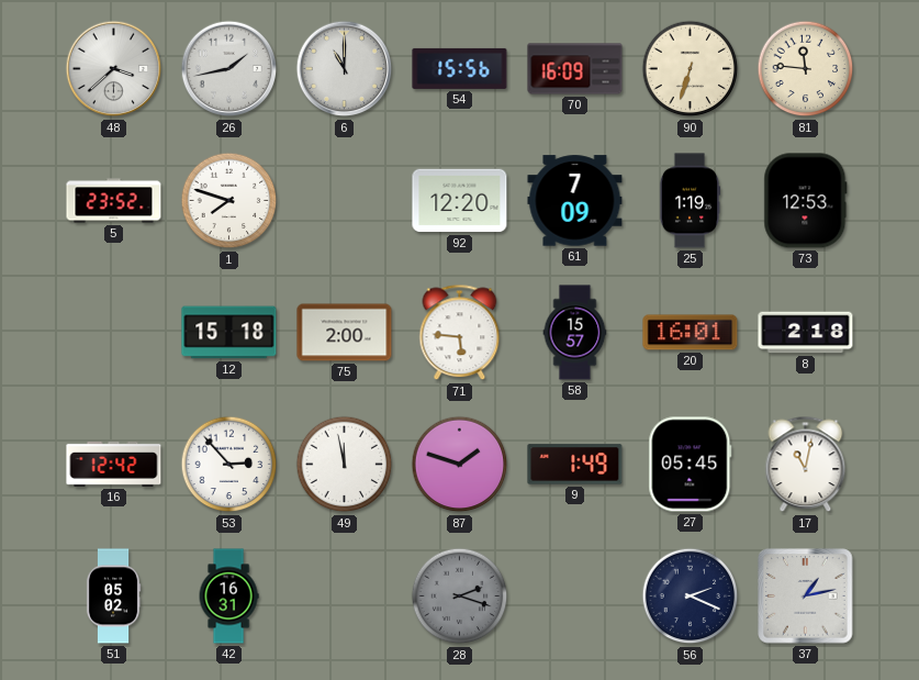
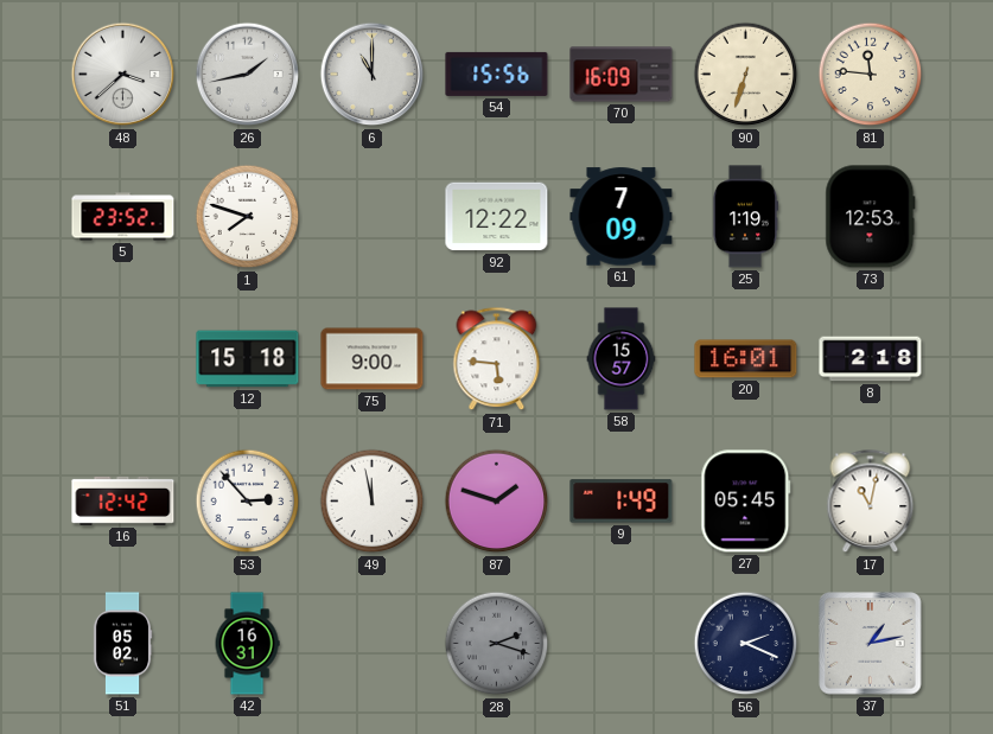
92: 12:20 -> 12:22
75: 2:00 -> 9:00
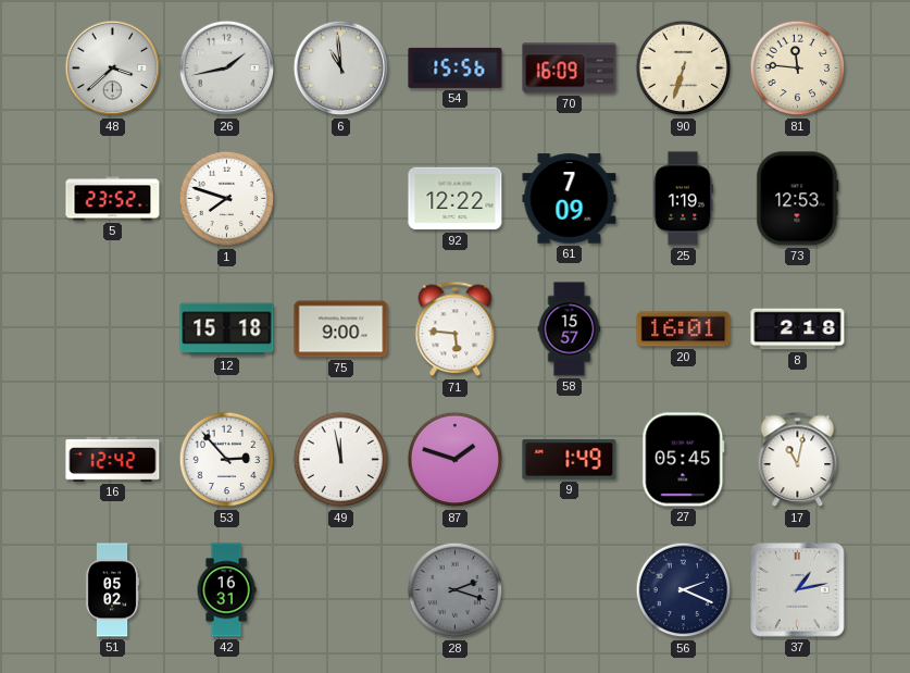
6: 11:00 -> 10:59
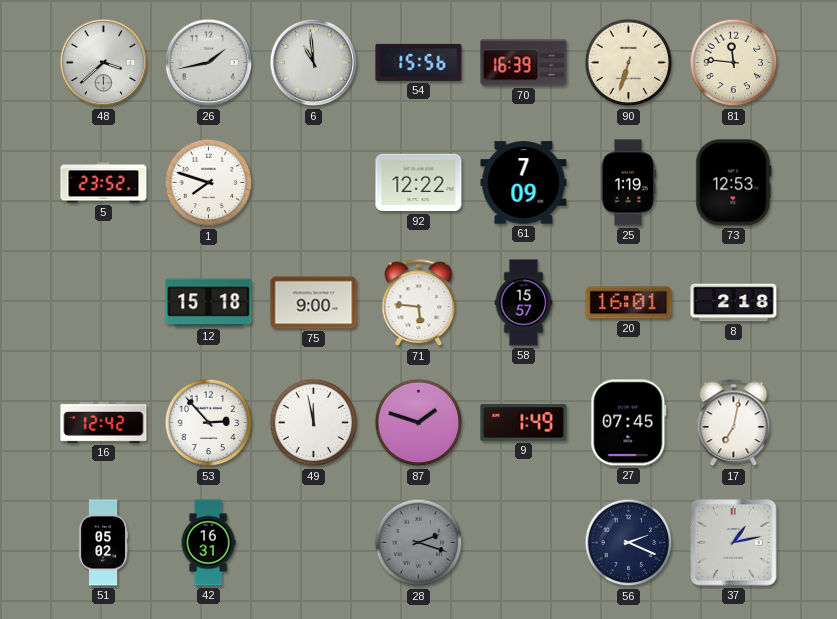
70: 16:09 -> 16:39
27: 05:45 -> 07:45
17: 11:02 -> 7:02
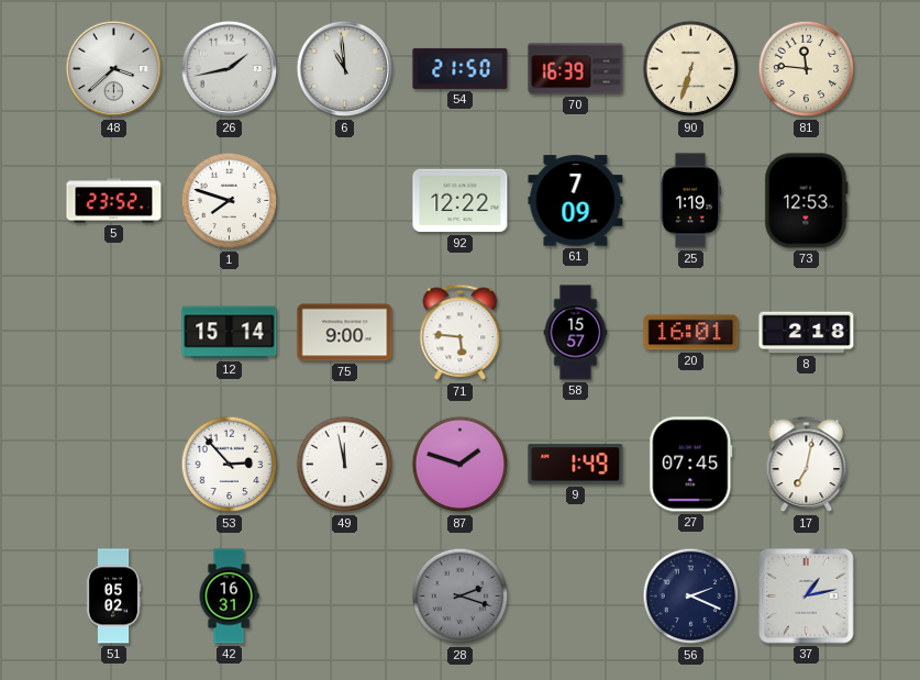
54: 15:56 -> 21:50
12: 15:18 -> 15:14
16: 12:42 -> none
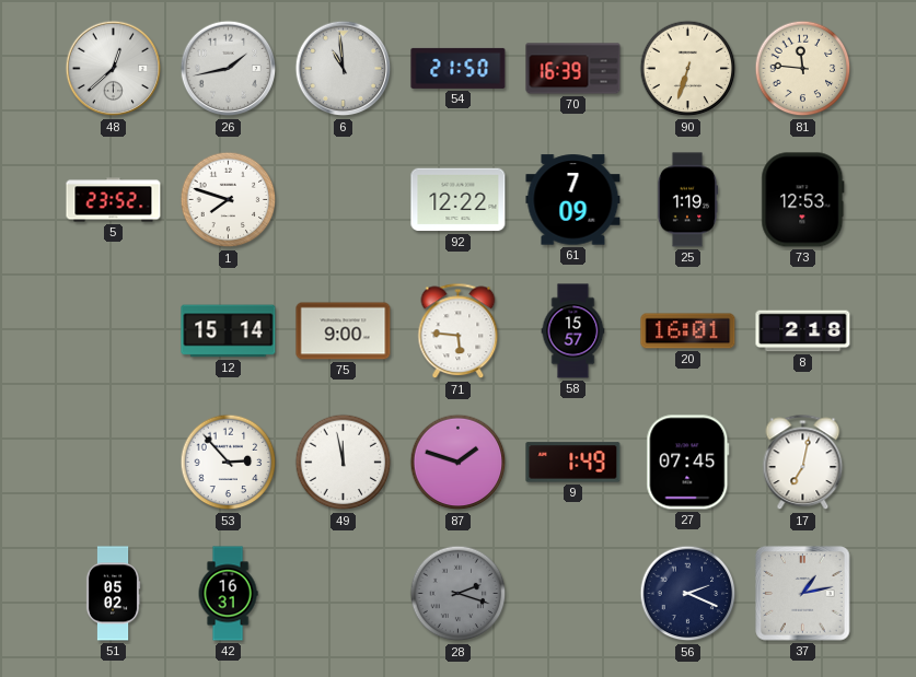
48: 3:38 -> 12:38
